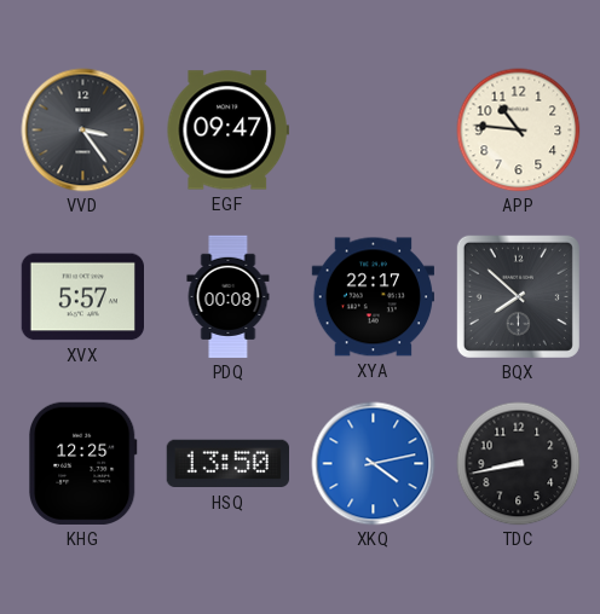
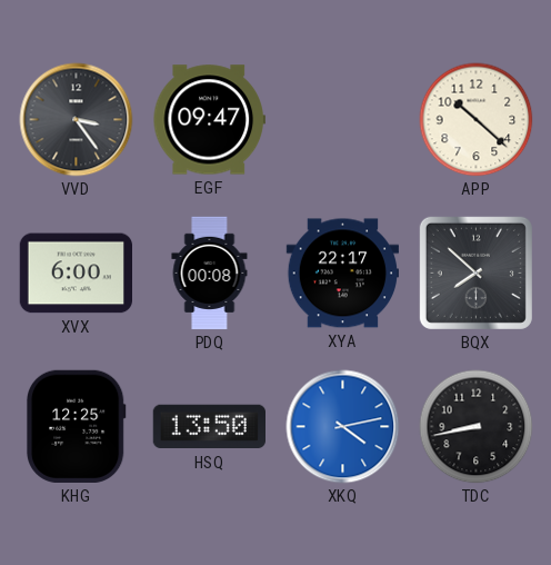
APP: 10:46 -> 10:22
XVX: 5:57 -> 6:00
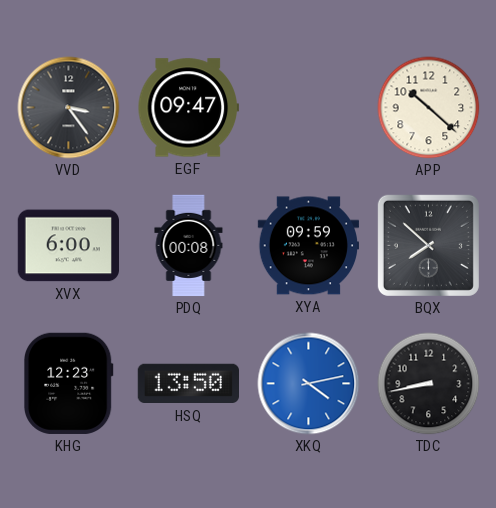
XYA: 22:17 -> 09:59
KHG: 12:25 -> 12:23
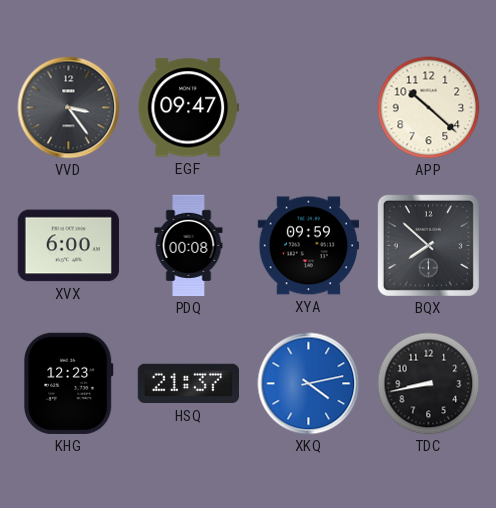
HSQ: 13:50 -> 21:37
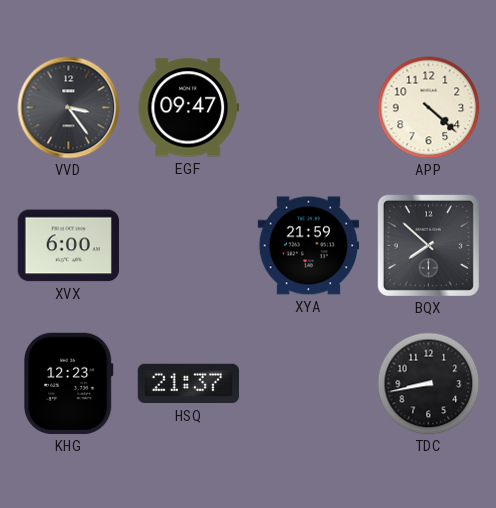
APP: 10:22 -> 4:22
PDQ: 00:08 -> none
XYA: 09:59 -> 21:59
XKQ: 4:13 -> none
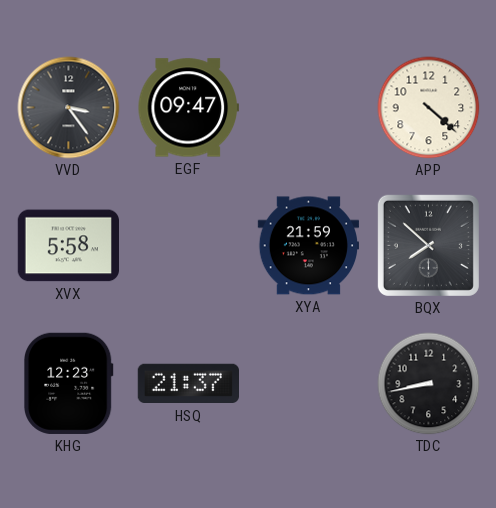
XVX: 6:00 -> 5:58
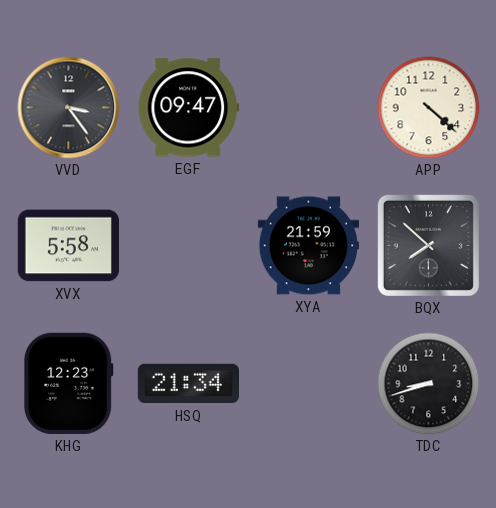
HSQ: 21:37 -> 21:34
TDC: 8:43 -> 8:42
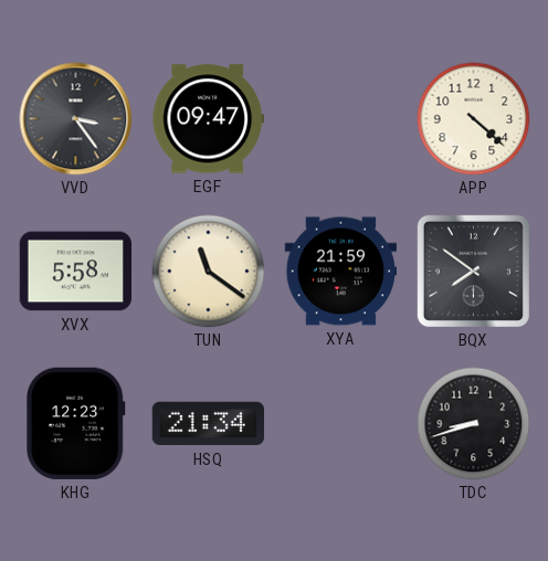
TUN: none -> 11:21
BQX: 7:52 -> 7:51
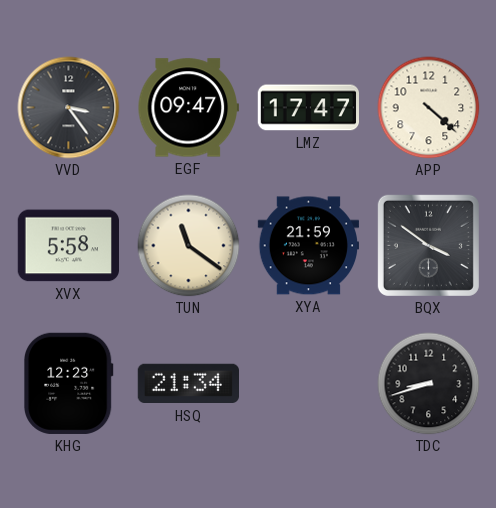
LMZ: none -> 17:47
BQX: 7:51 -> 3:51
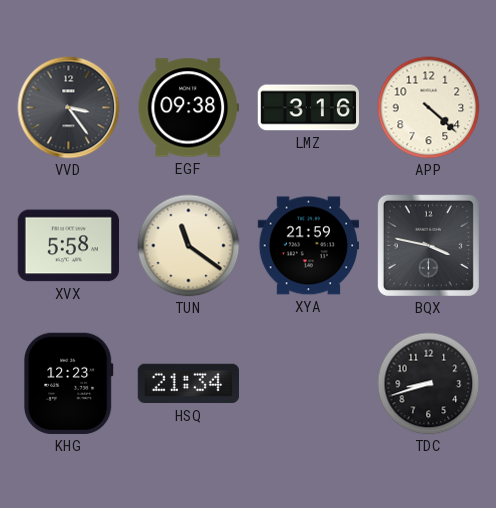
EGF: 09:47 -> 09:38
LMZ: 17:47 -> 3:16
BQX: 3:51 -> 3:47
